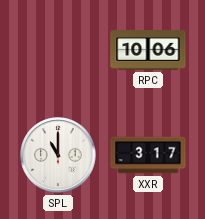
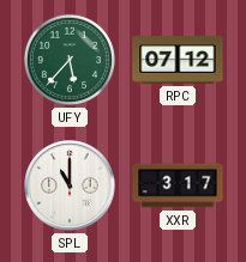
UFY: none -> 5:37
RPC: 10:06 -> 07:12
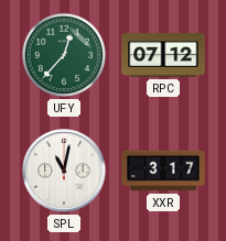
UFY: 5:37 -> 12:37
SPL: 11:00 -> 11:02
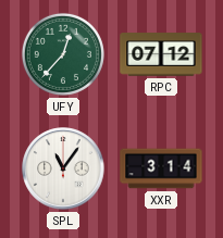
SPL: 11:02 -> 11:06
XXR: 3:17 -> 3:14
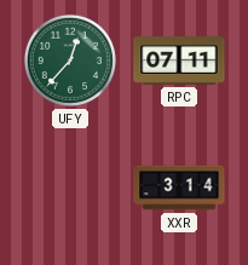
RPC: 07:12 -> 07:11
SPL: 11:06 -> none
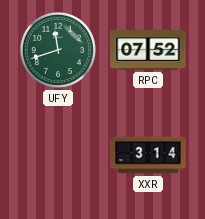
UFY: 12:37 -> 11:42
RPC: 07:11 -> 07:52
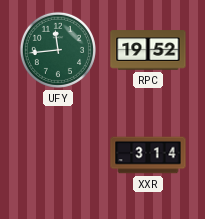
UFY: 11:42 -> 11:44
RPC: 07:52 -> 19:52
